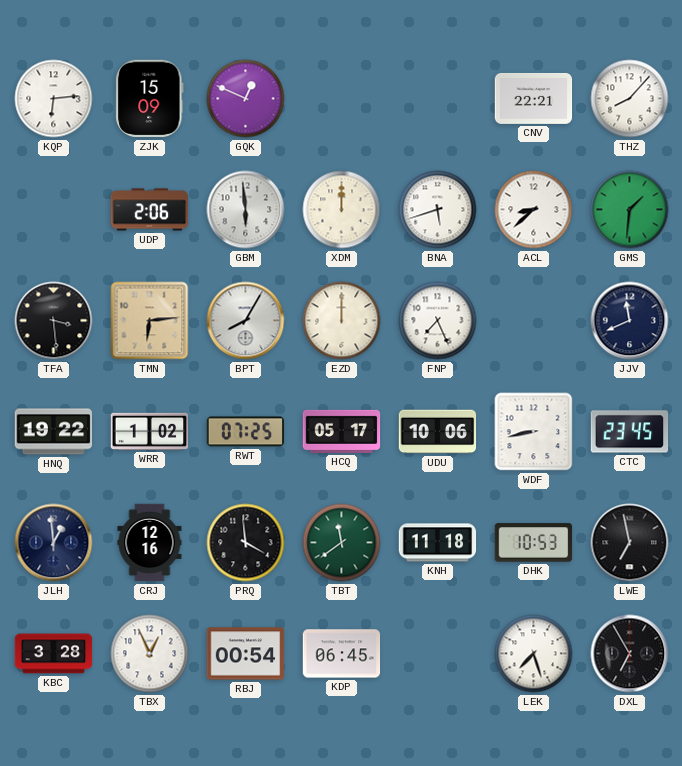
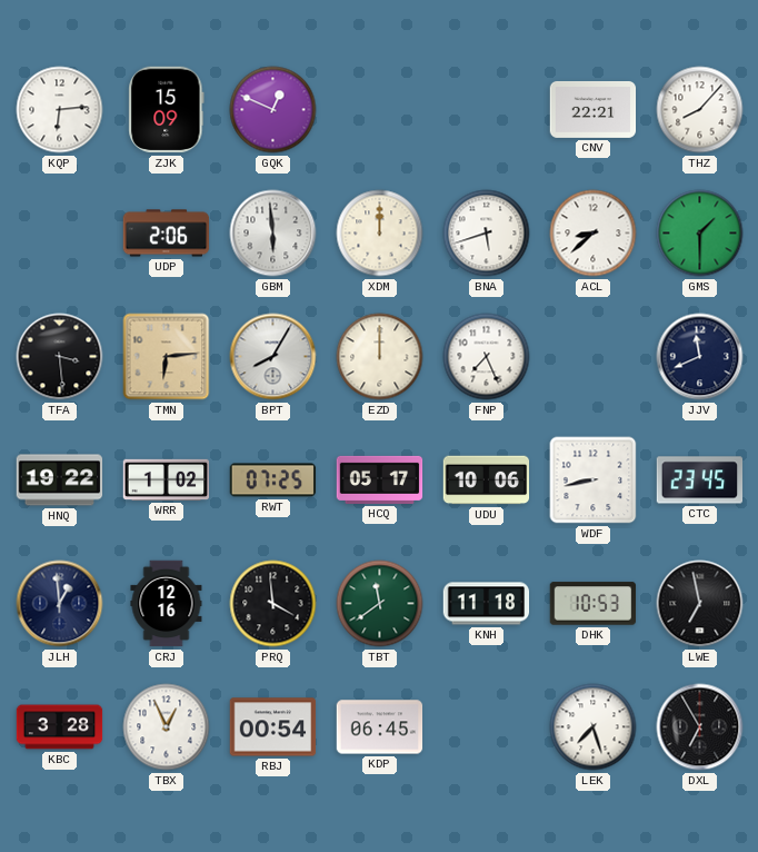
GMS: 1:31 -> 1:30
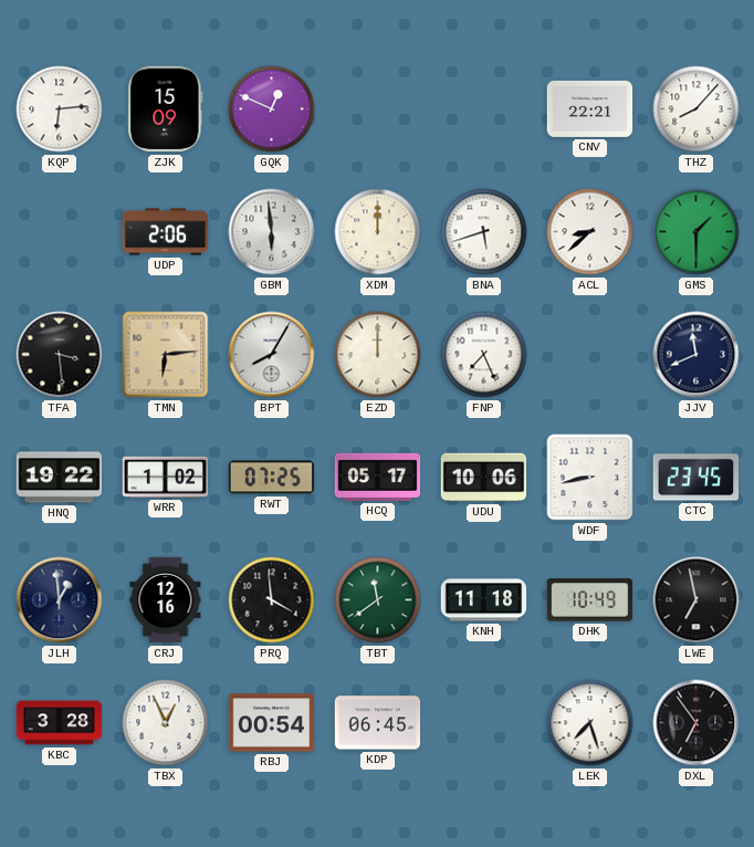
DHK: 10:53 -> 10:49
DXL: 6:55 -> 6:54
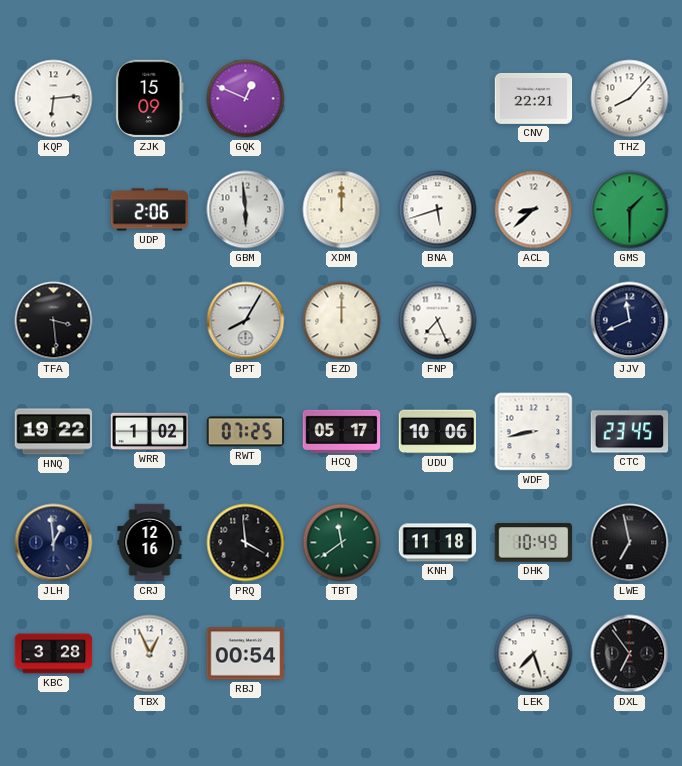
TMN: 6:14 -> none
KDP: 06:45 -> none
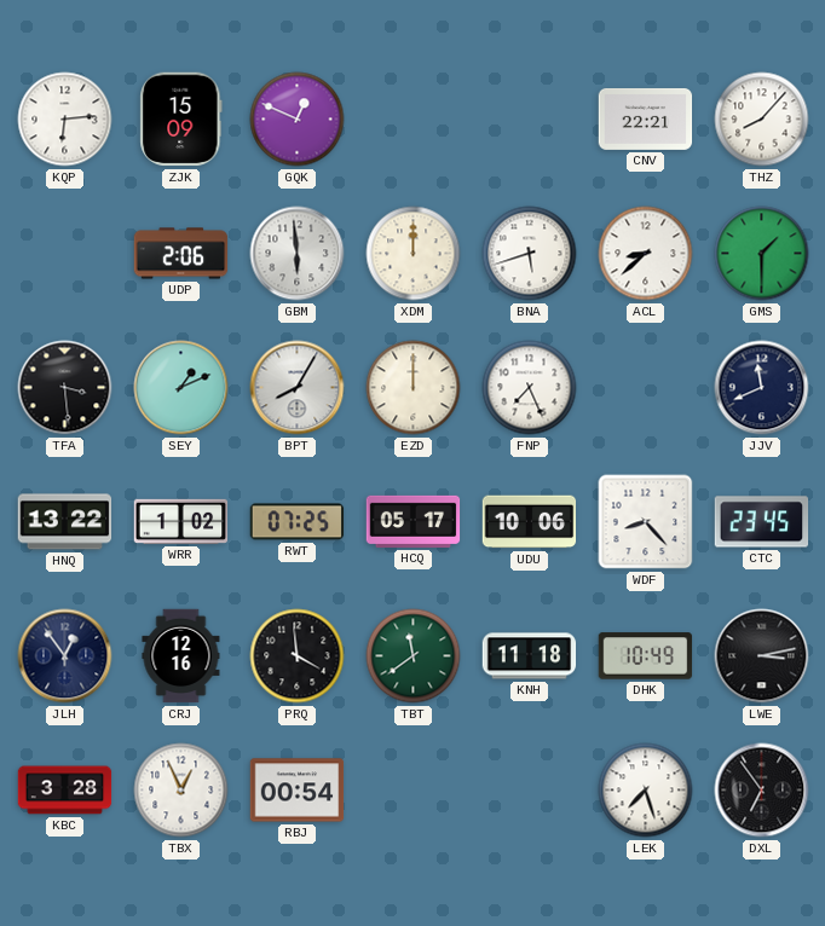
SEY: none -> 1:11
HNQ: 19:22 -> 13:22
WDF: 8:43 -> 8:23
JLH: 12:59 -> 12:54
LWE: 6:58 -> 3:13
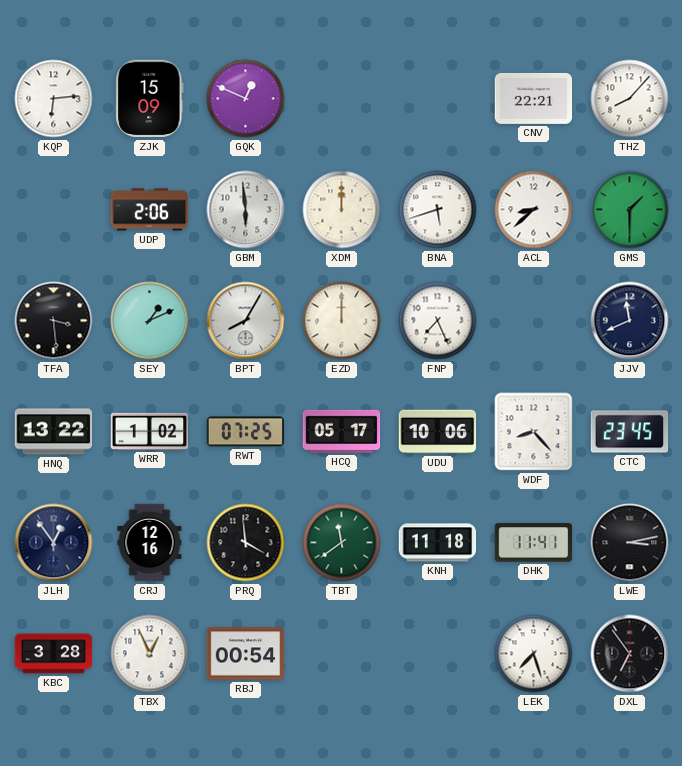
DHK: 10:49 -> 11:41
